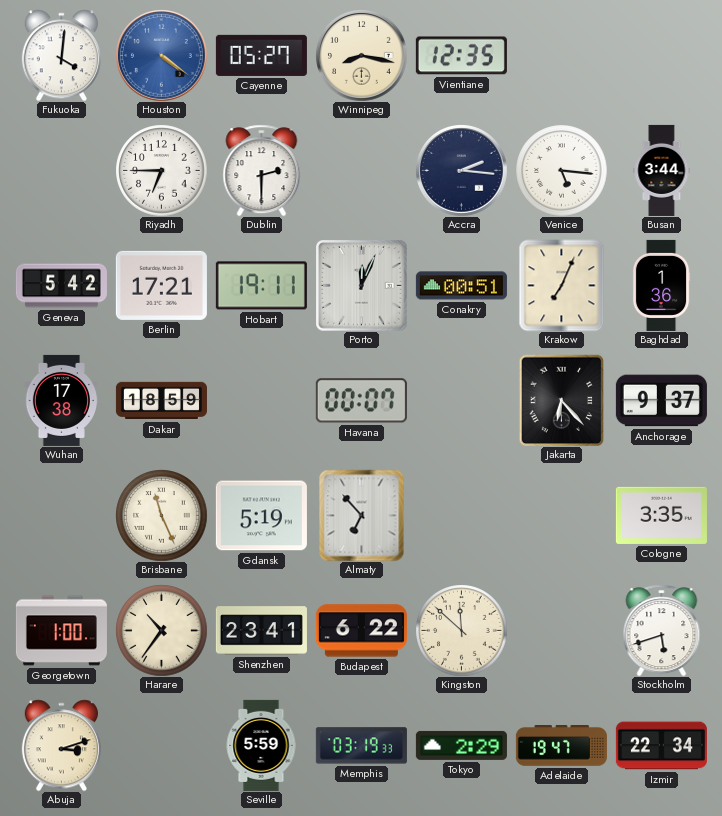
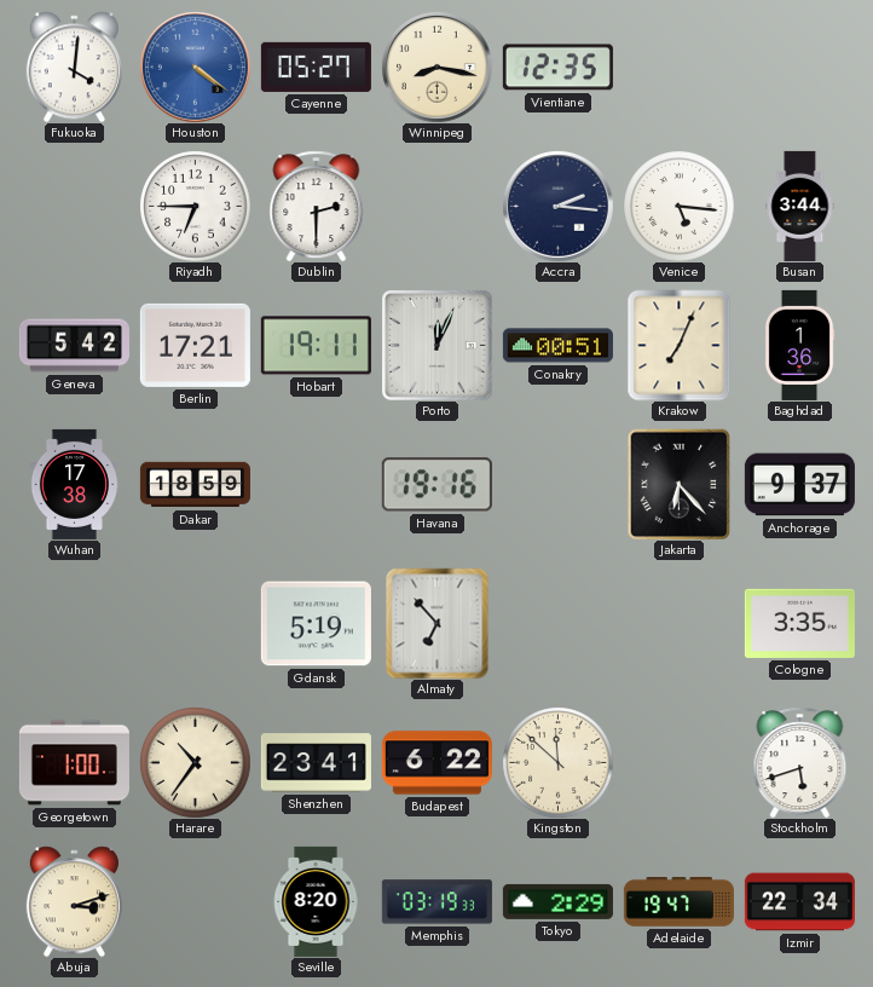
Havana: 00:07 -> 19:16
Brisbane: 11:26 -> none
Seville: 5:59 -> 8:20
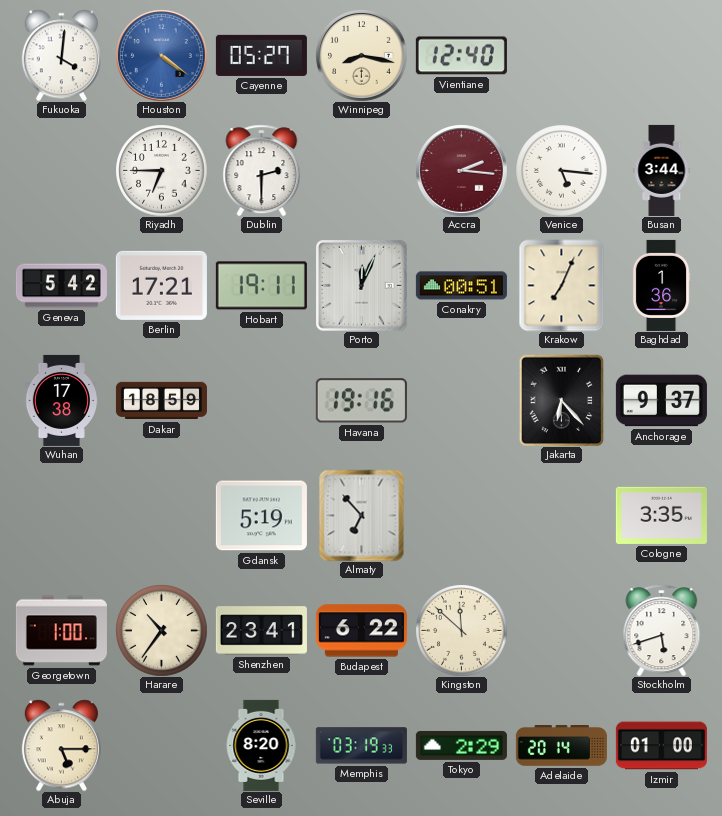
Vientiane: 12:35 -> 12:40
Accra dial: navy -> burgundy
Abuja: 3:12 -> 5:15
Adelaide: 19:47 -> 20:14
Izmir: 22:34 -> 01:00
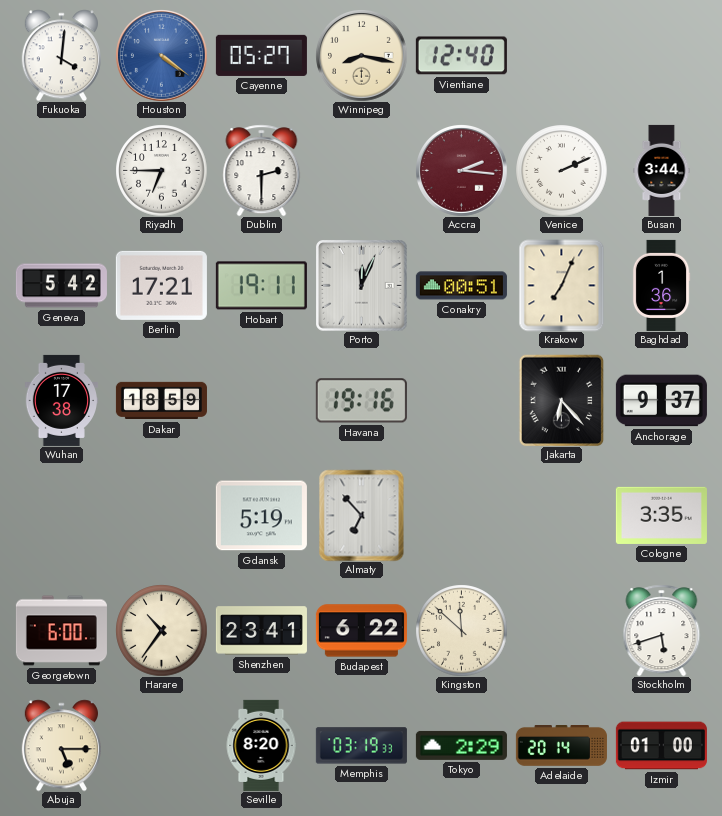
Venice: 5:16 -> 2:11
Georgetown: 1:00 -> 6:00
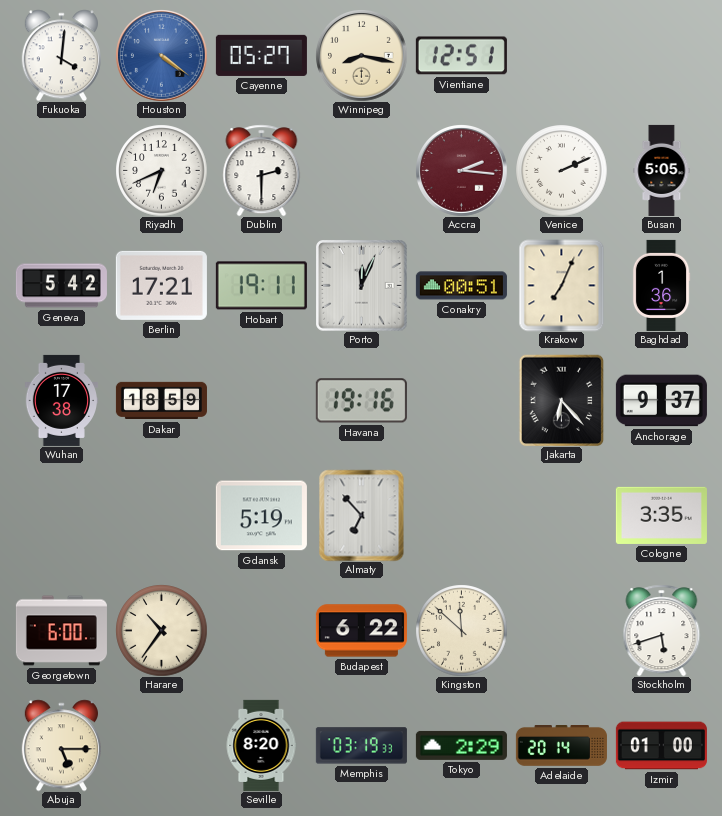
Vientiane: 12:40 -> 12:51
Riyadh: 6:45 -> 6:41
Busan: 3:44 -> 5:05
Shenzhen: 23:41 -> none
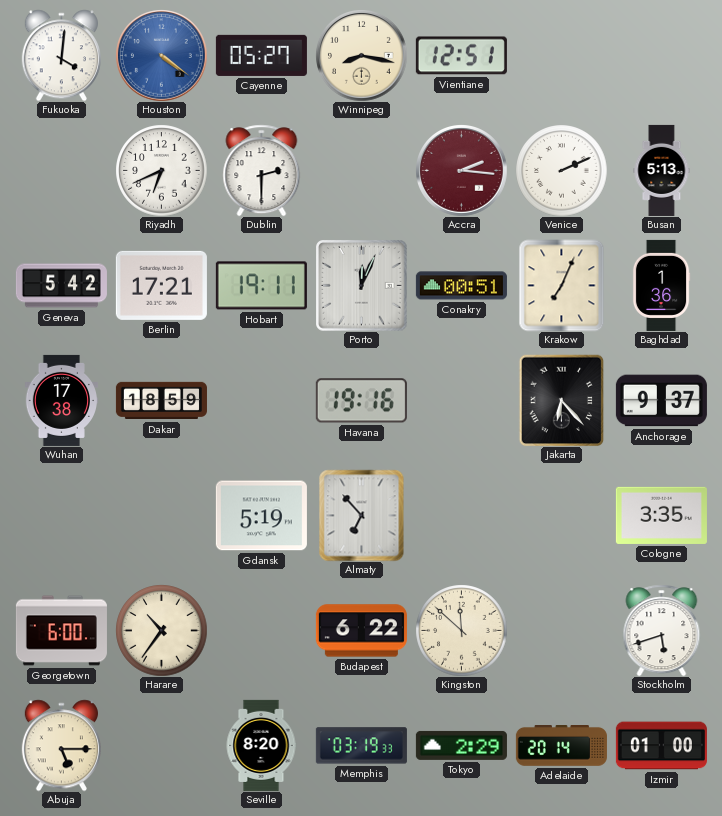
Busan: 5:05 -> 5:13
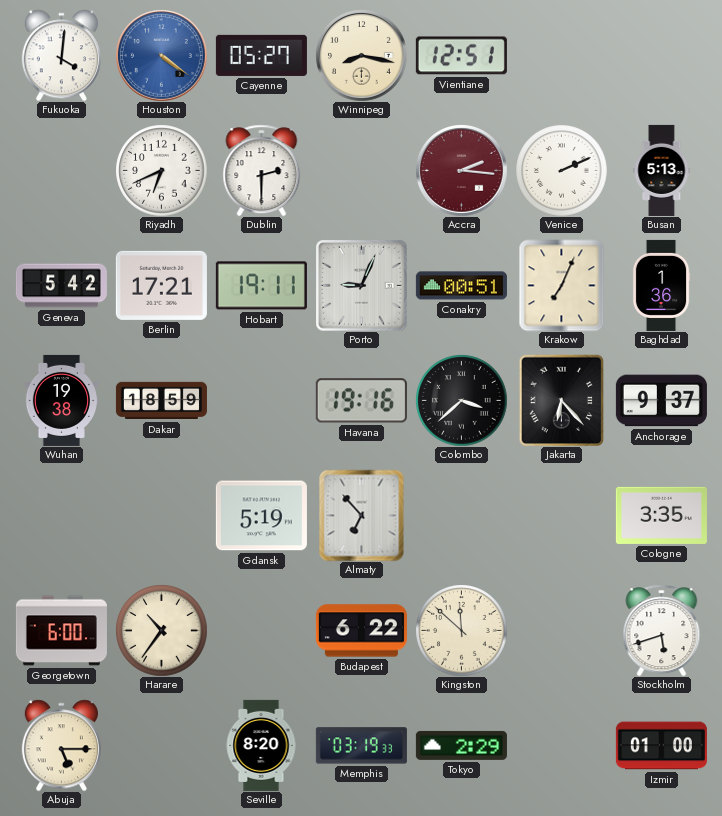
Porto: 12:04 -> 9:04
Wuhan: 17:38 -> 19:38
Colombo: none -> 3:38
Adelaide: 20:14 -> none
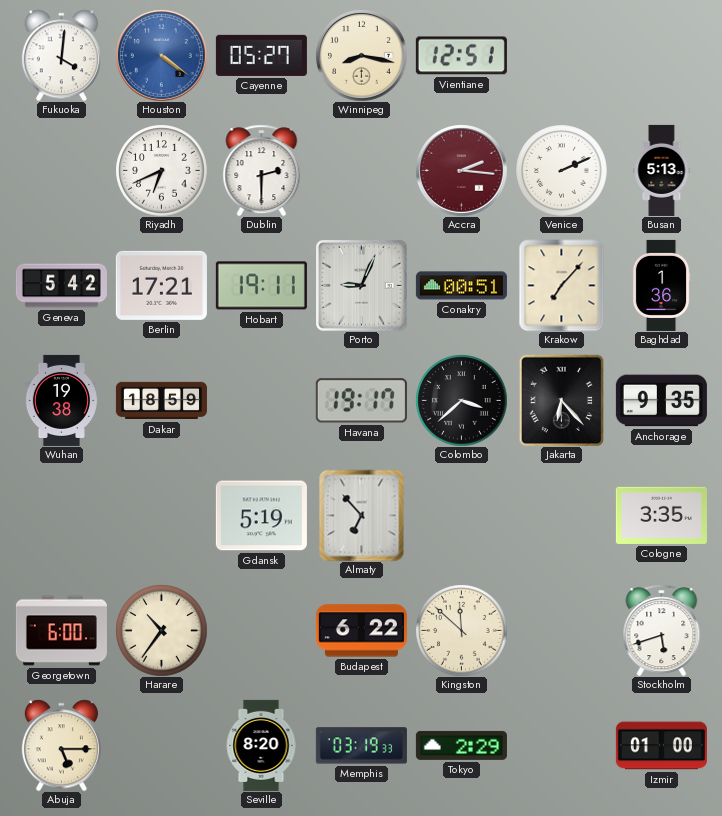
Krakow: 7:04 -> 7:07
Havana: 19:16 -> 19:17
Anchorage: 9:37 -> 9:35
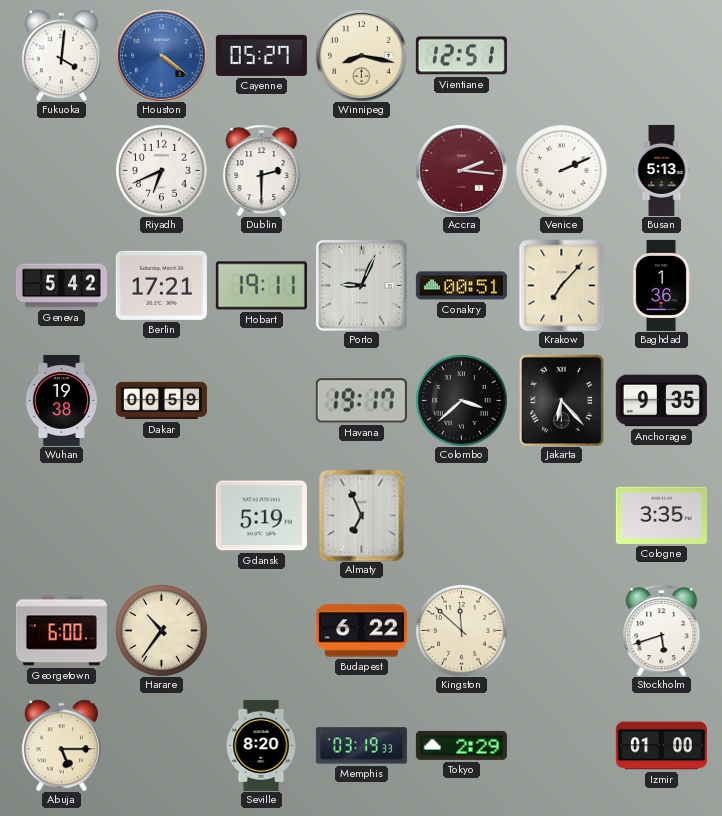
Dakar: 18:59 -> 00:59
Almaty: 6:53 -> 6:56
